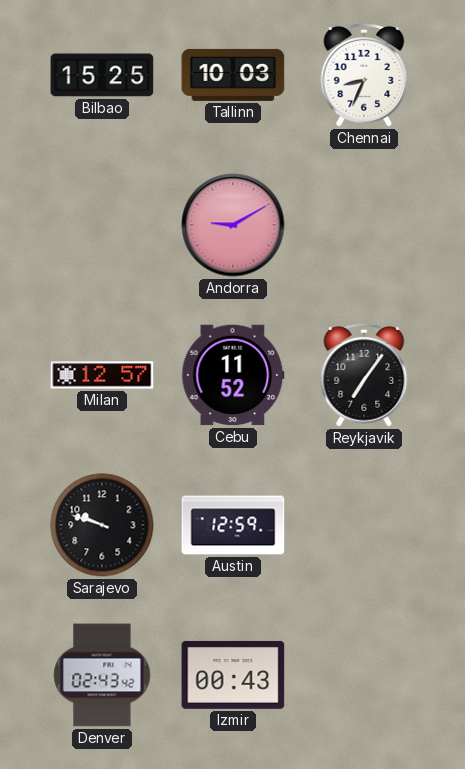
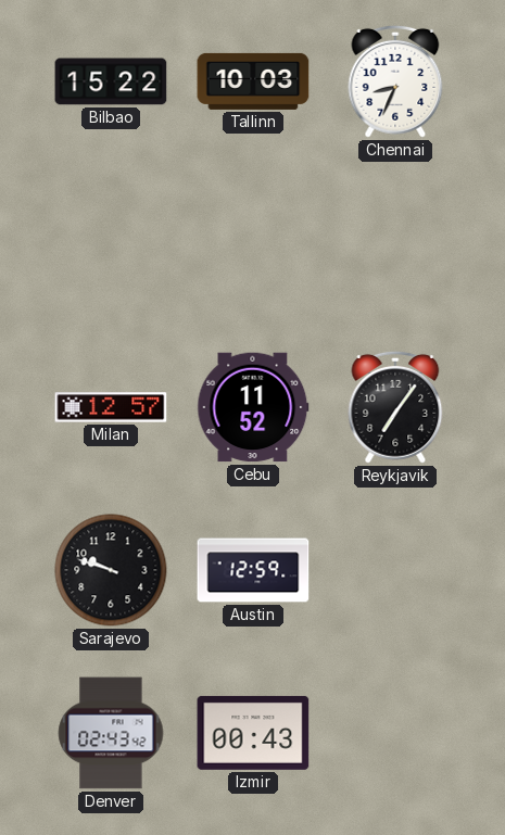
Bilbao: 15:25 -> 15:22
Andorra: 9:10 -> none
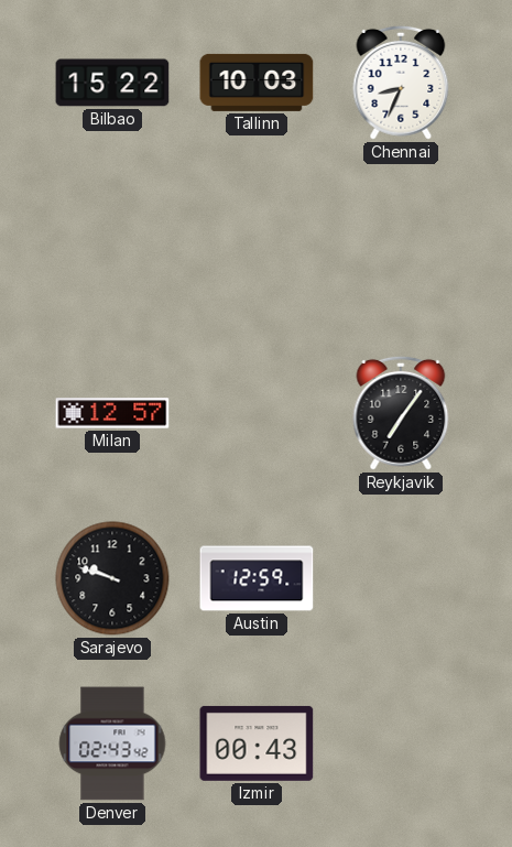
Cebu: 11:52 -> none
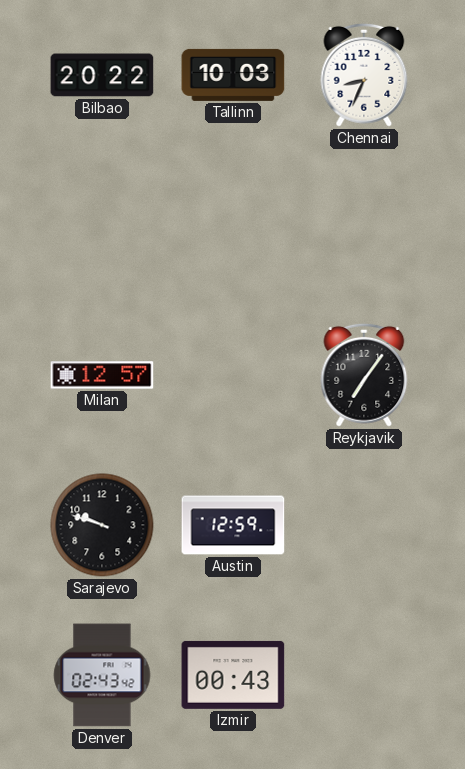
Bilbao: 15:22 -> 20:22
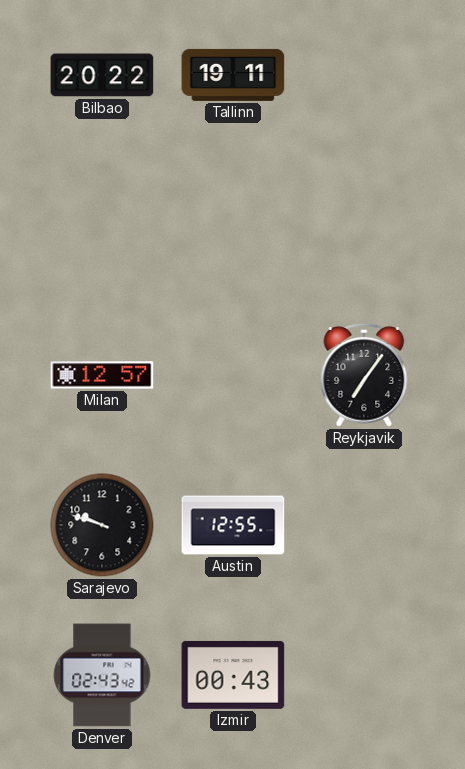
Tallinn: 10:03 -> 19:11
Chennai: 8:34 -> none
Austin: 12:59 -> 12:55
